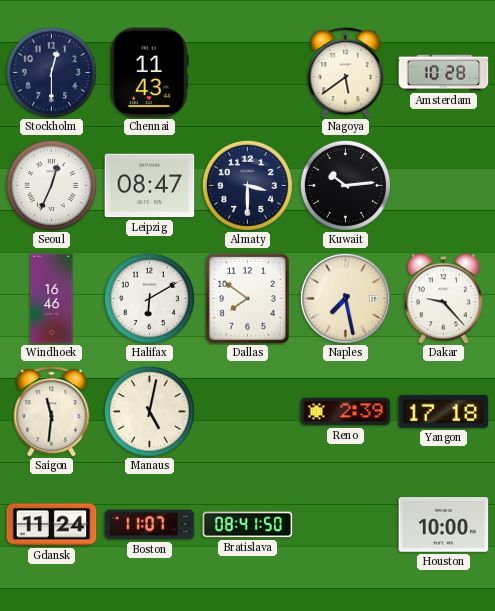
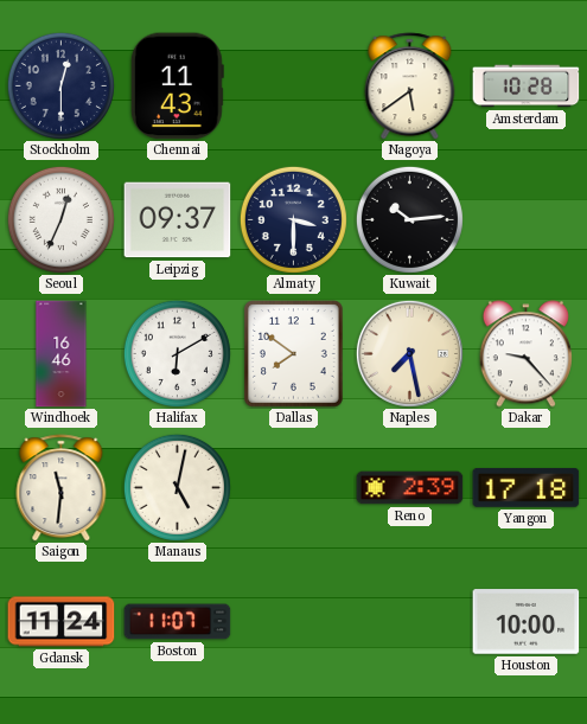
Leipzig: 08:47 -> 09:37
Bratislava: 08:41 -> none
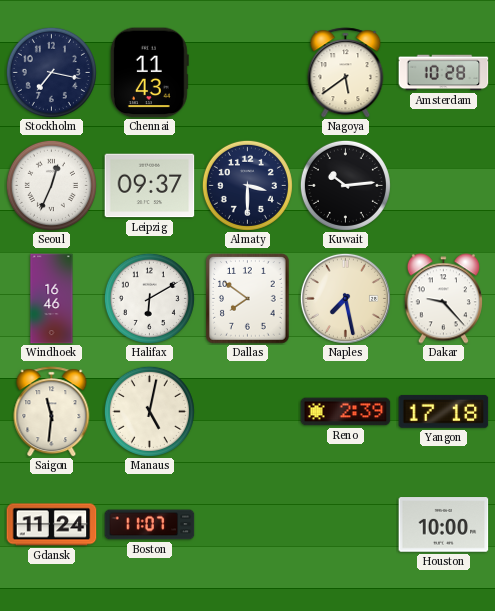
Stockholm: 12:30 -> 7:17
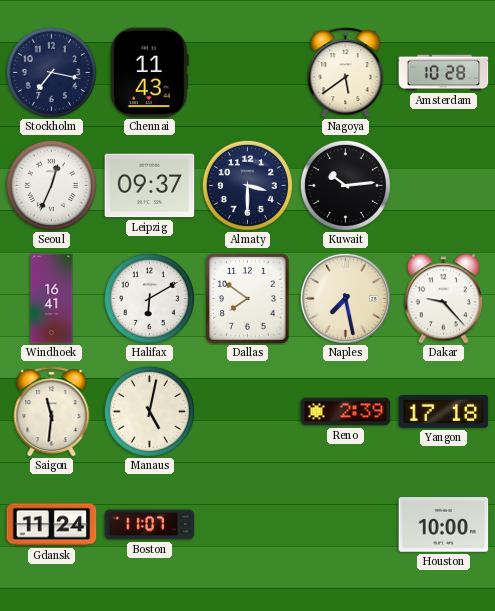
Windhoek: 16:46 -> 16:41
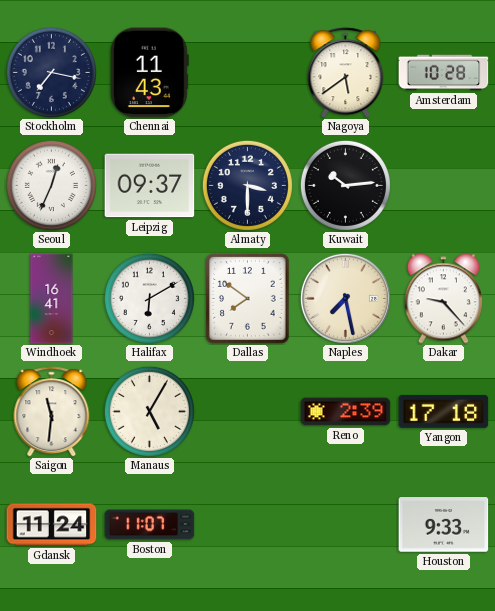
Manaus: 5:02 -> 5:05
Houston: 10:00 -> 9:33
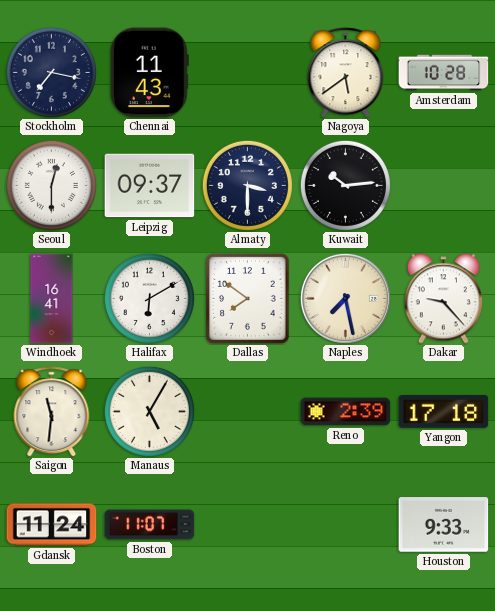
Seoul: 12:34 -> 12:30
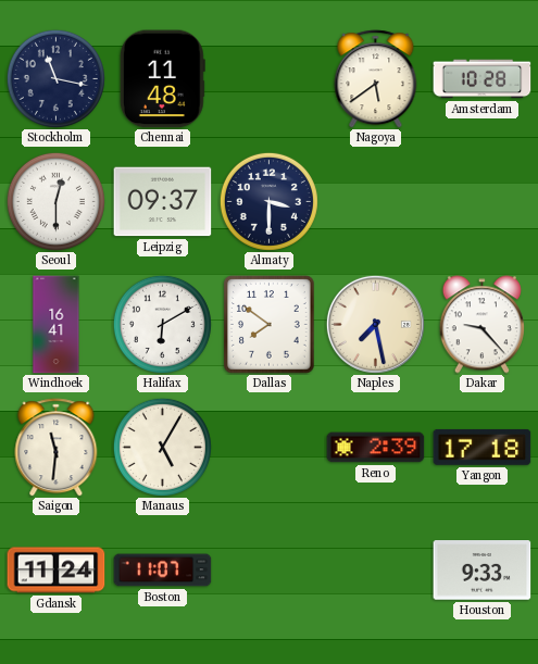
Stockholm: 7:17 -> 11:17
Chennai: 11:43 -> 11:48
Kuwait: 10:14 -> none
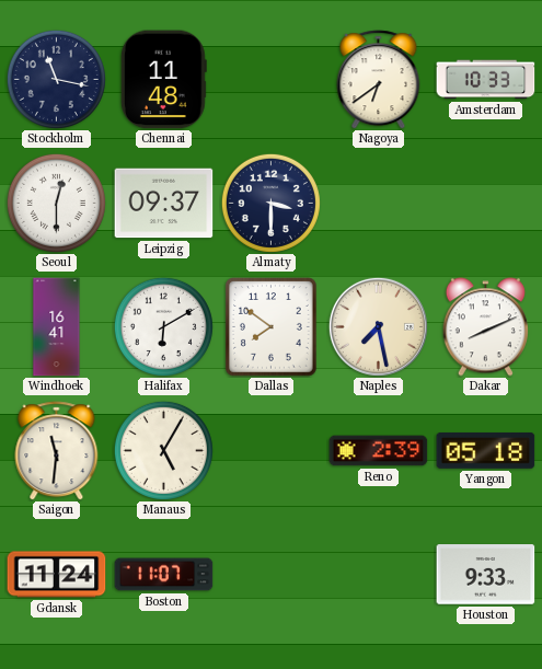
Nagoya: 5:39 -> 6:39
Amsterdam: 10:28 -> 10:33
Dakar: 9:23 -> 8:11
Yangon: 17:18 -> 05:18
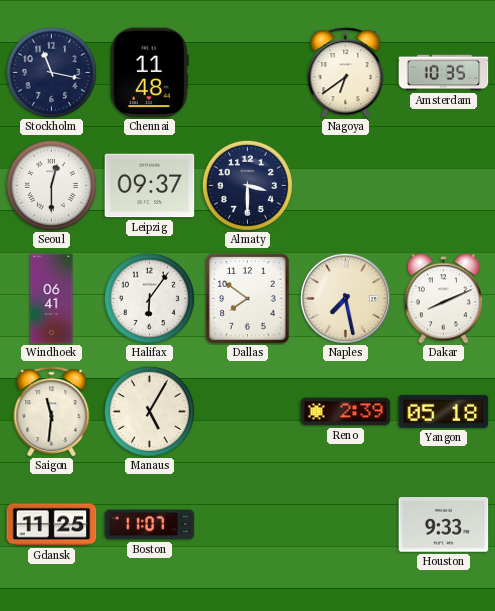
Amsterdam: 10:33 -> 10:35
Windhoek: 16:41 -> 06:41
Halifax: 6:10 -> 6:06
Gdansk: 11:24 -> 11:25
